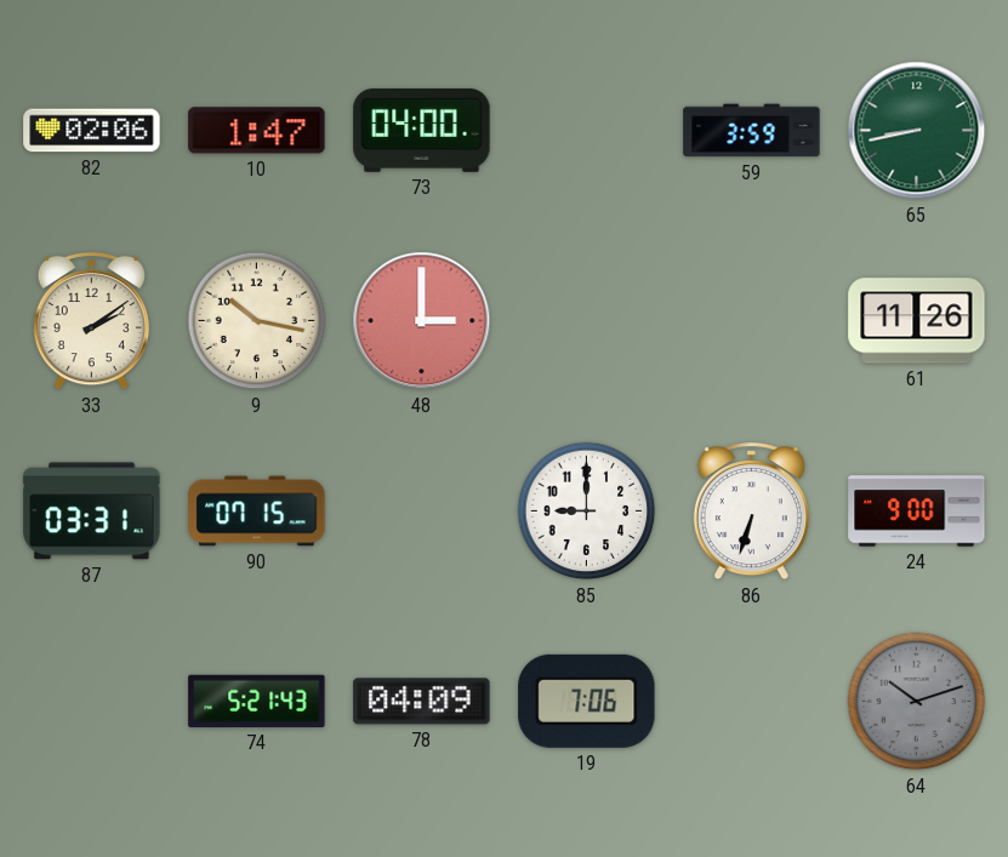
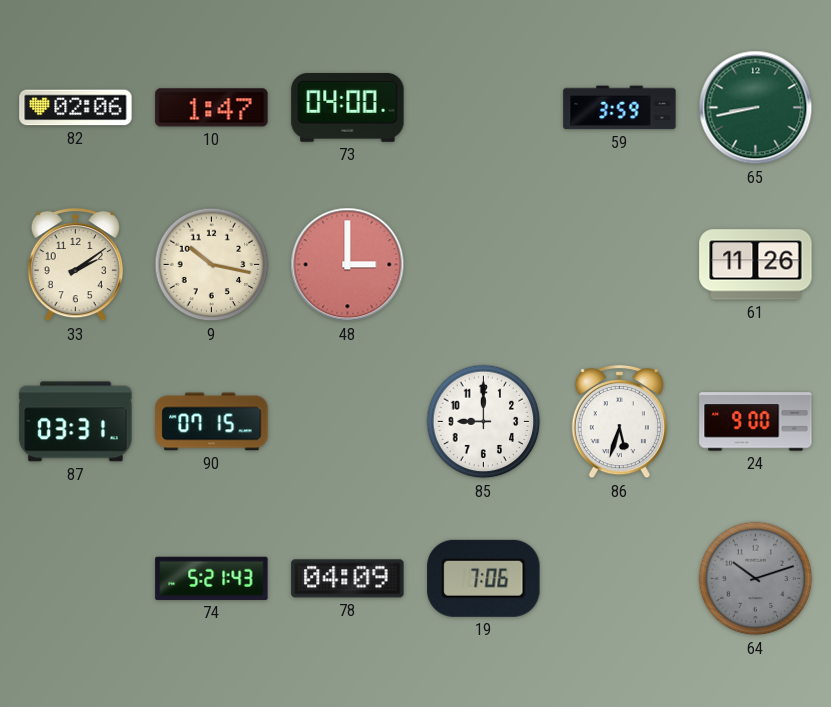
86: 6:33 -> 5:33
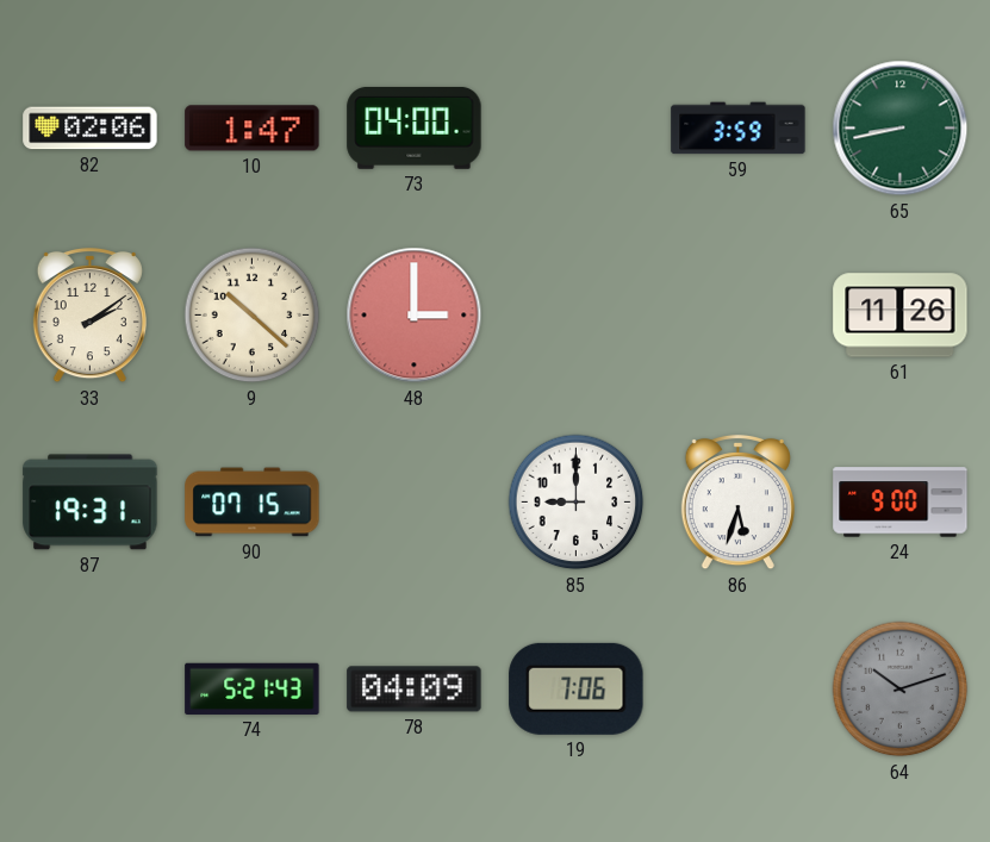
9: 10:17 -> 10:22
87: 03:31 -> 19:31
